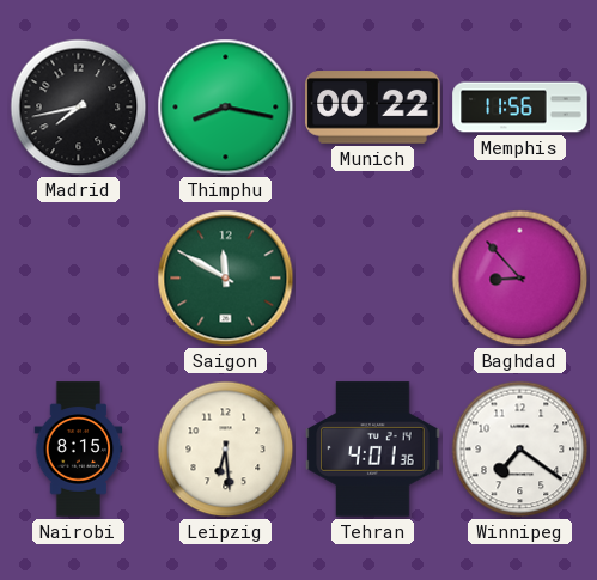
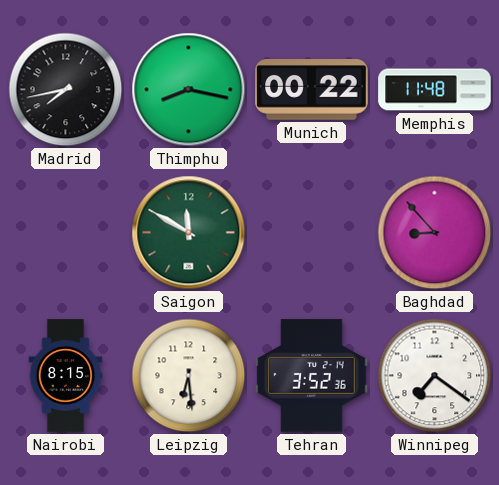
Memphis: 11:56 -> 11:48
Tehran: 4:01 -> 3:52
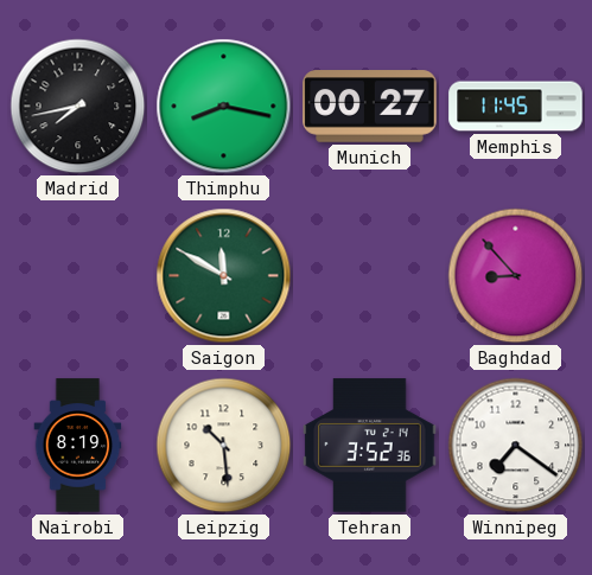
Munich: 00:22 -> 00:27
Memphis: 11:48 -> 11:45
Nairobi: 8:15 -> 8:19
Leipzig: 6:29 -> 10:29
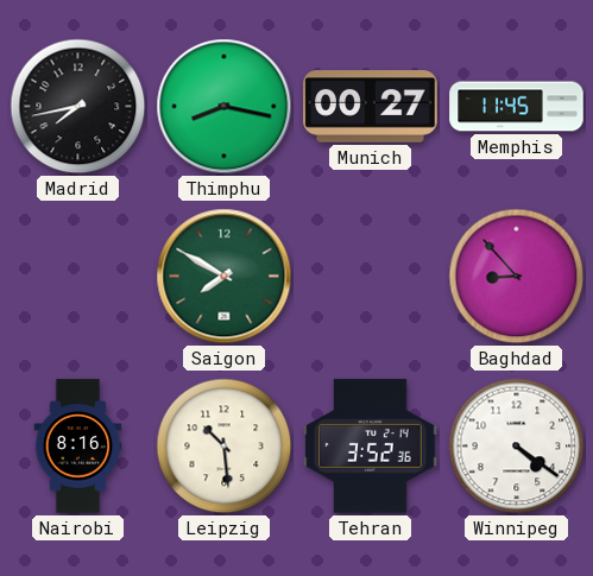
Saigon: 11:50 -> 7:50
Nairobi: 8:19 -> 8:16
Winnipeg: 7:21 -> 4:21
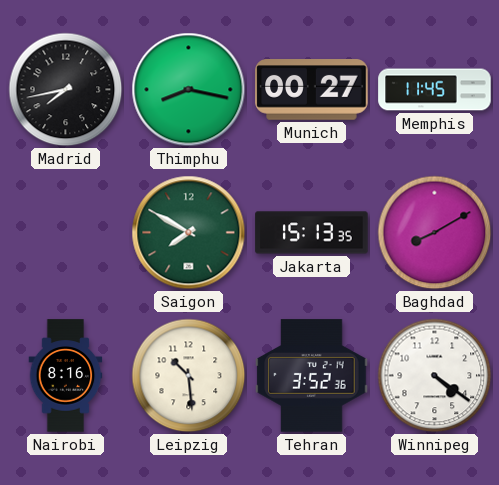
Jakarta: none -> 15:13
Baghdad: 8:53 -> 8:10
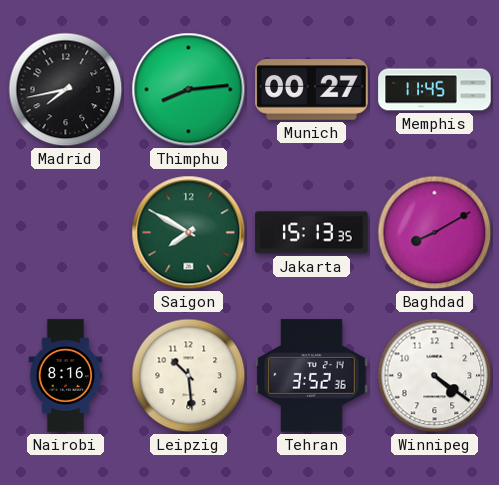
Thimphu: 8:17 -> 8:14
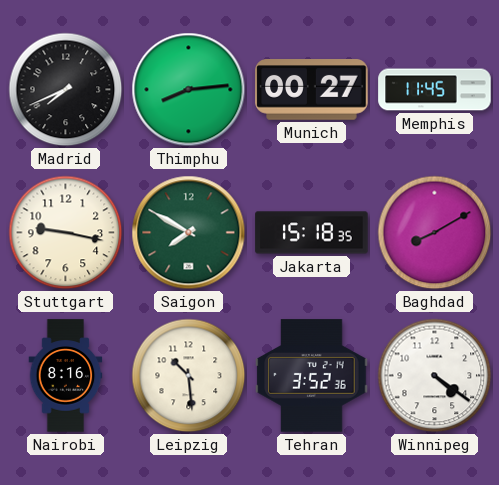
Madrid: 7:43 -> 7:41
Stuttgart: none -> 9:17
Jakarta: 15:13 -> 15:18
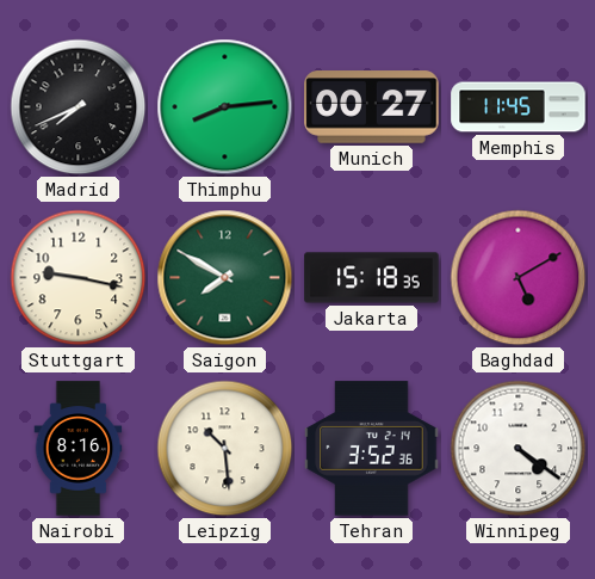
Baghdad: 8:10 -> 5:10
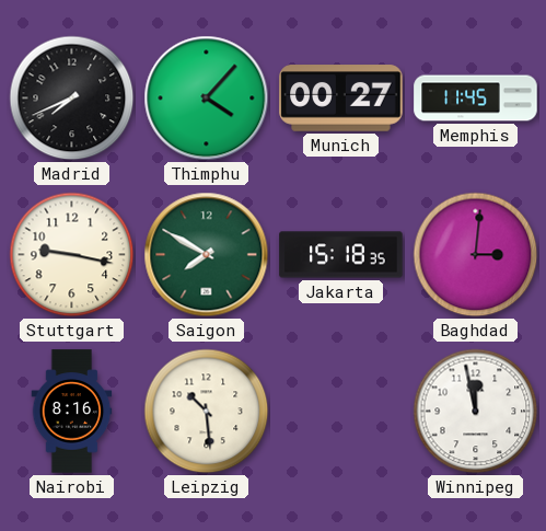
Thimphu: 8:14 -> 4:07
Baghdad: 5:10 -> 3:01
Tehran: 3:52 -> none
Winnipeg: 4:21 -> 11:58
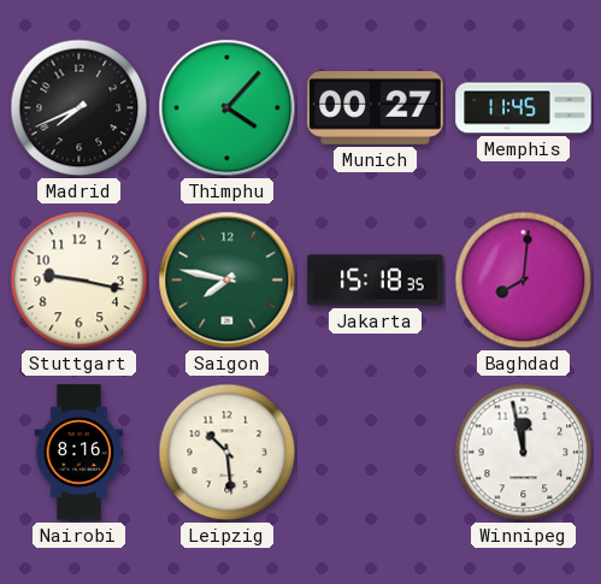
Saigon: 7:50 -> 7:47
Baghdad: 3:01 -> 8:01
